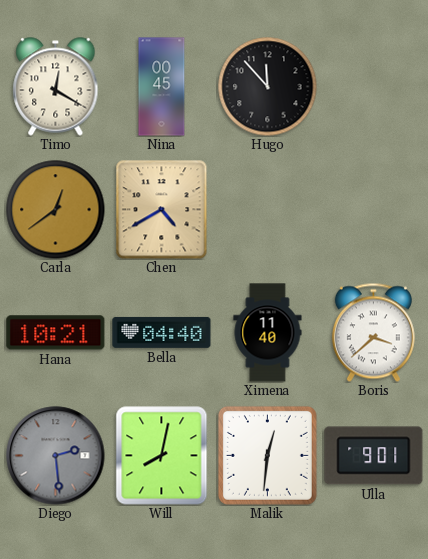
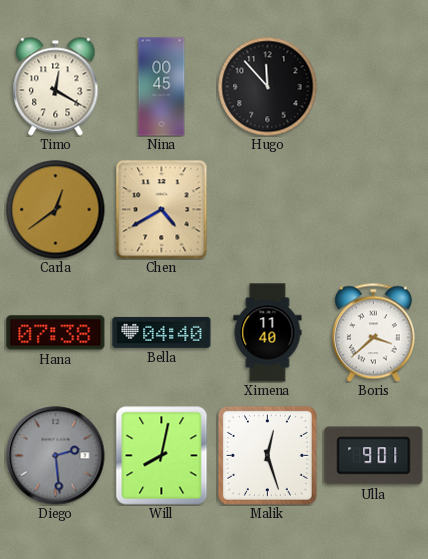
Hana: 10:21 -> 07:38
Malik: 12:31 -> 12:27
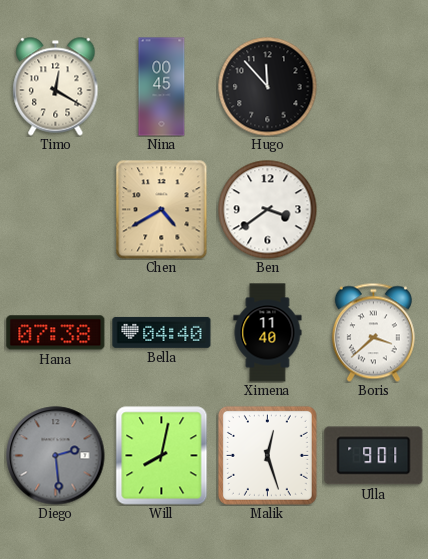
Carla: 12:39 -> none
Ben: none -> 3:39
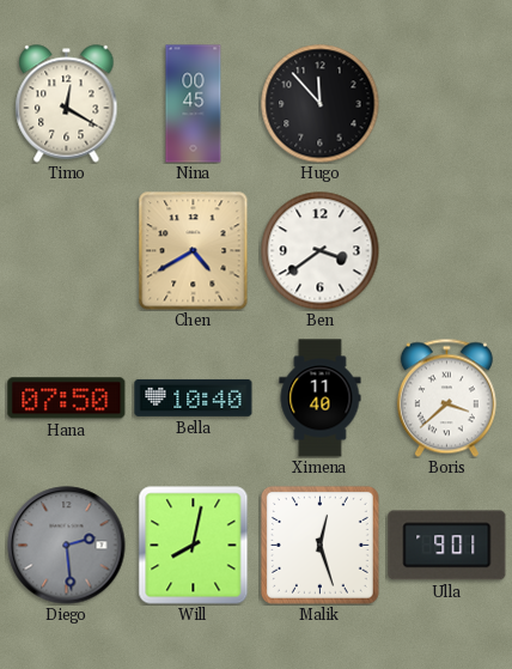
Hana: 07:38 -> 07:50
Bella: 04:40 -> 10:40
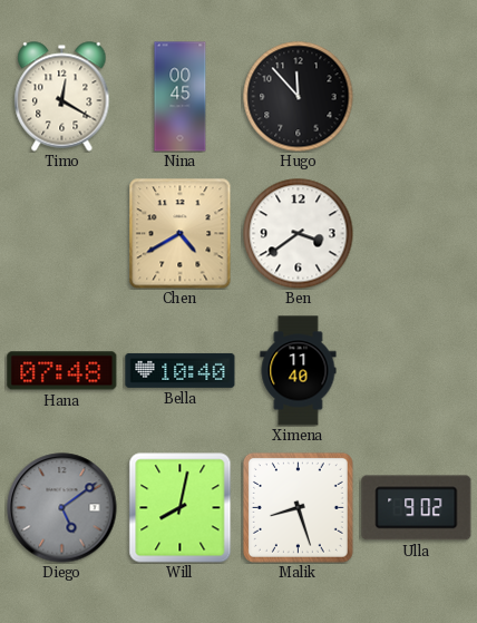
Hana: 07:50 -> 07:48
Boris: 3:38 -> none
Diego: 2:29 -> 5:09
Malik: 12:27 -> 8:27
Ulla: 9:01 -> 9:02
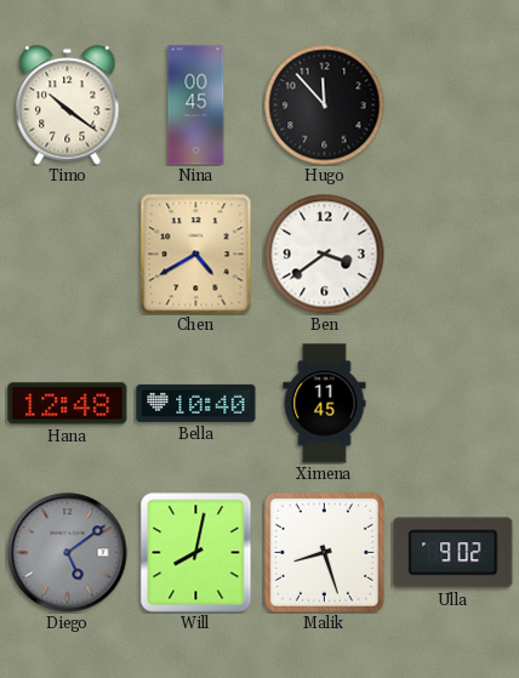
Timo: 12:20 -> 10:21
Hana: 07:48 -> 12:48
Ximena: 11:40 -> 11:45
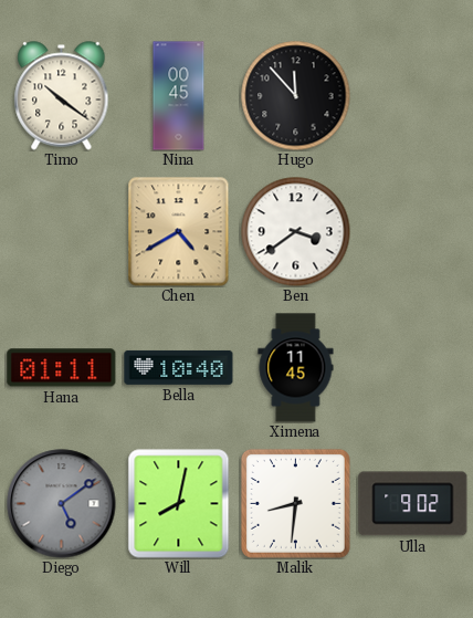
Hana: 12:48 -> 01:11
Malik: 8:27 -> 8:31
